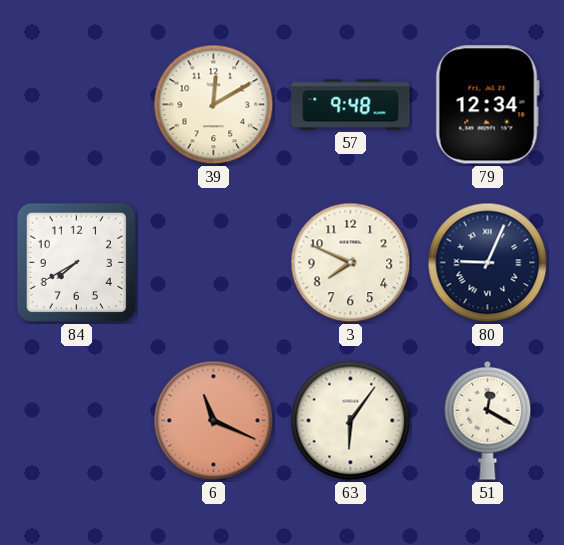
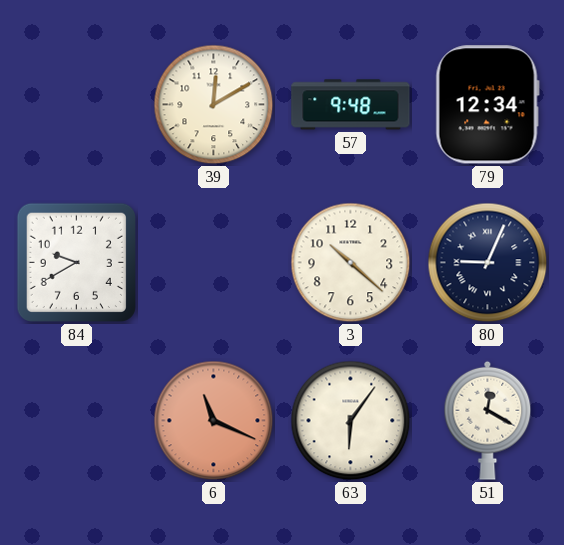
84: 7:40 -> 9:40
3: 7:49 -> 10:22
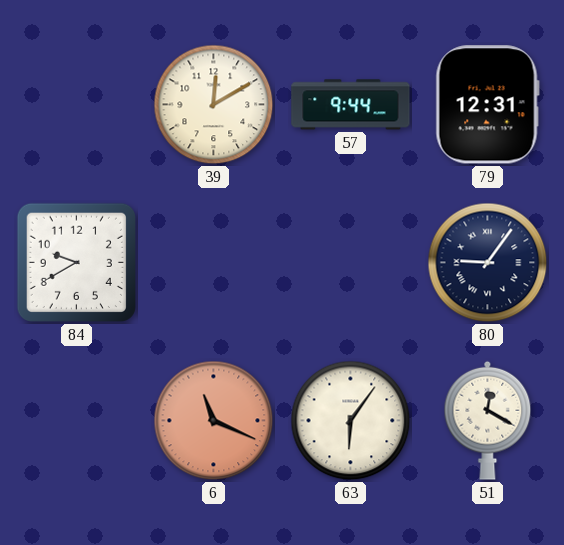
57: 9:48 -> 9:44
79: 12:34 -> 12:31
3: 10:22 -> none
80: 9:04 -> 9:06
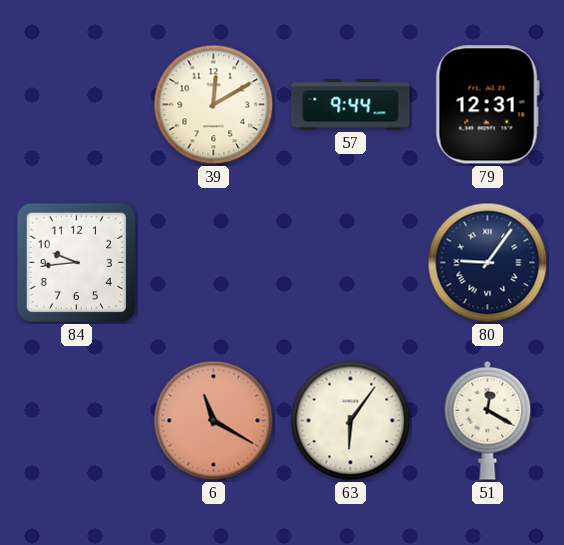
84: 9:40 -> 9:44
6: 11:19 -> 11:20
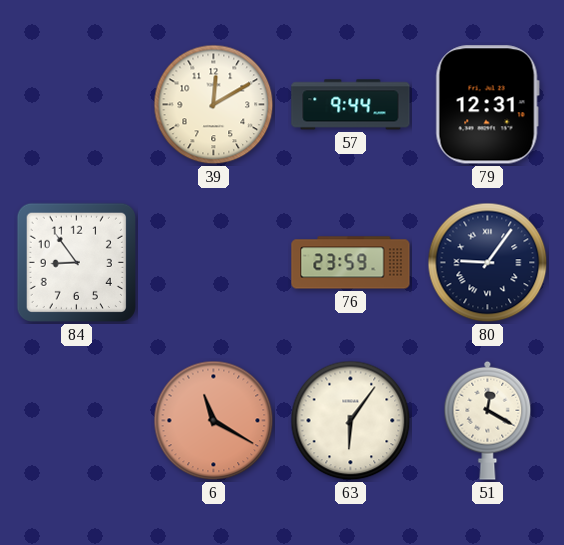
84: 9:44 -> 8:54
76: none -> 23:59
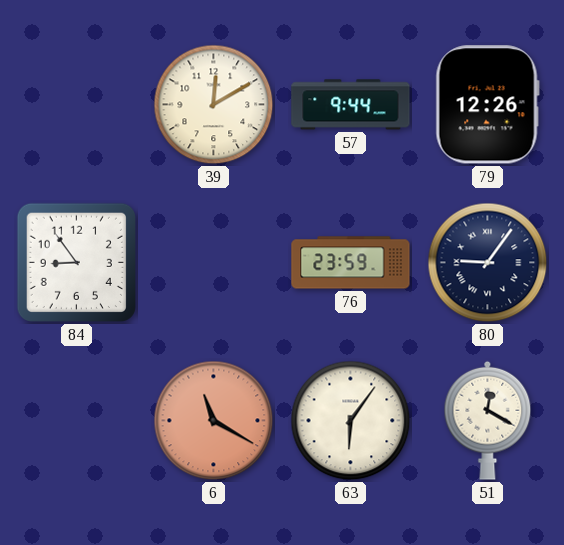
79: 12:31 -> 12:26
